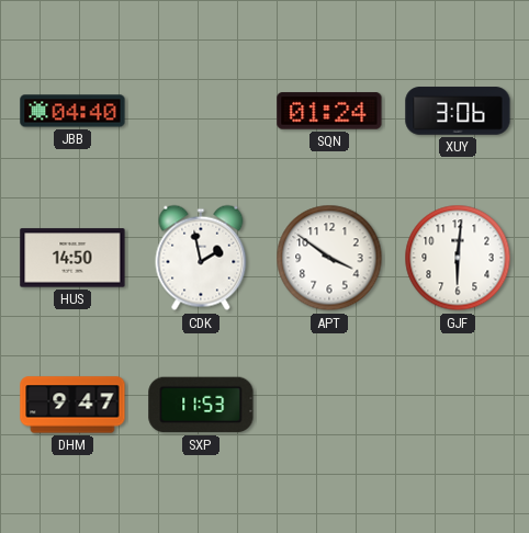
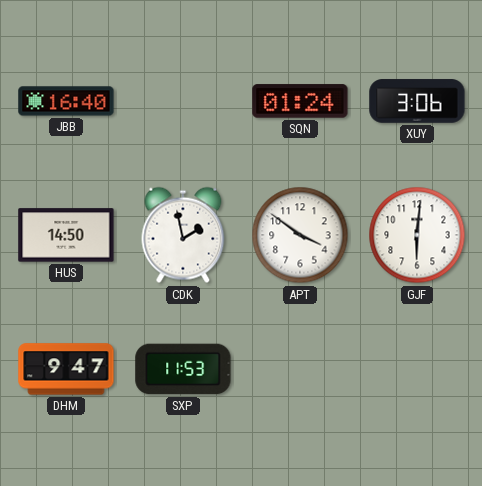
JBB: 04:40 -> 16:40
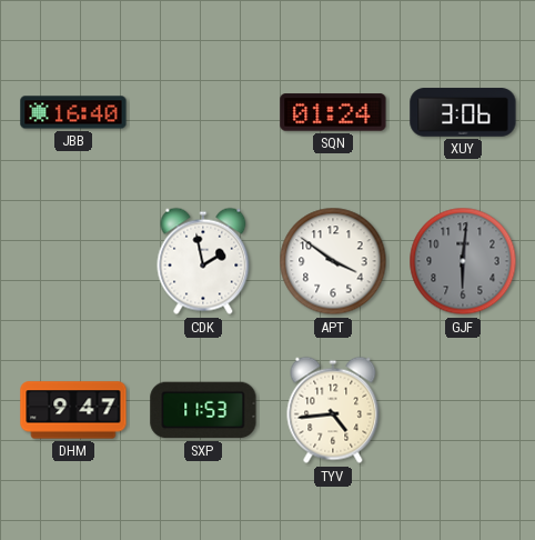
HUS: 14:50 -> none
GJF dial: white -> grey
TYV: none -> 4:44
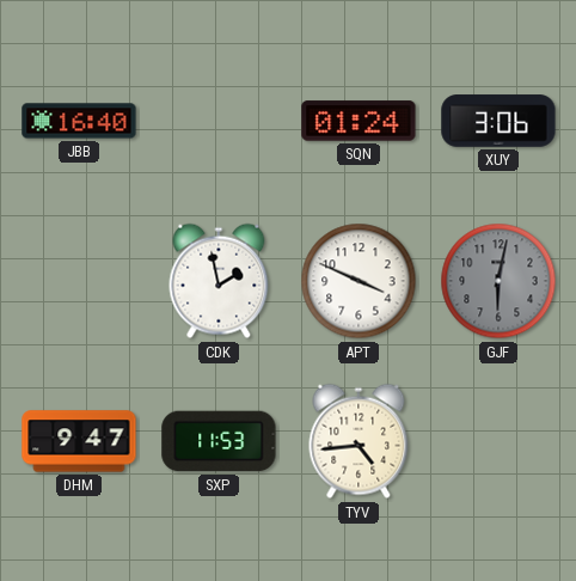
APT: 3:51 -> 3:49
GJF: 6:01 -> 6:02
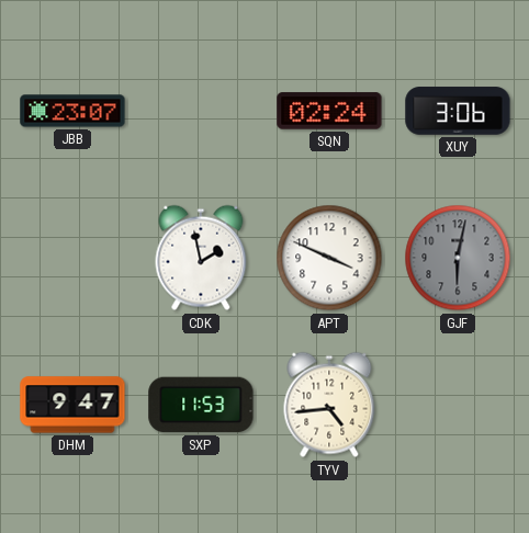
JBB: 16:40 -> 23:07
SQN: 01:24 -> 02:24
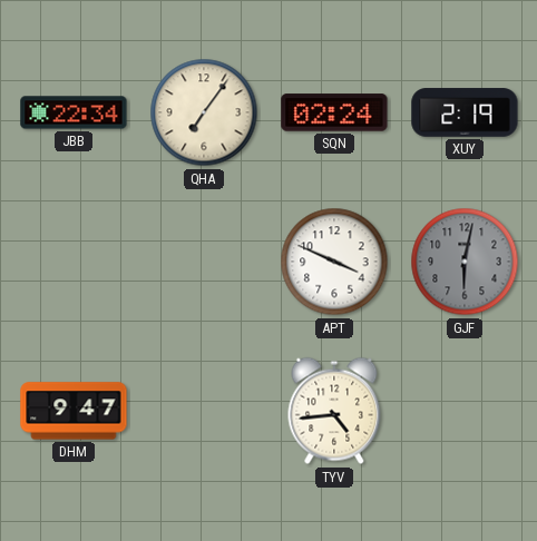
JBB: 23:07 -> 22:34
QHA: none -> 7:06
XUY: 3:06 -> 2:19
CDK: 1:58 -> none
SXP: 11:53 -> none
